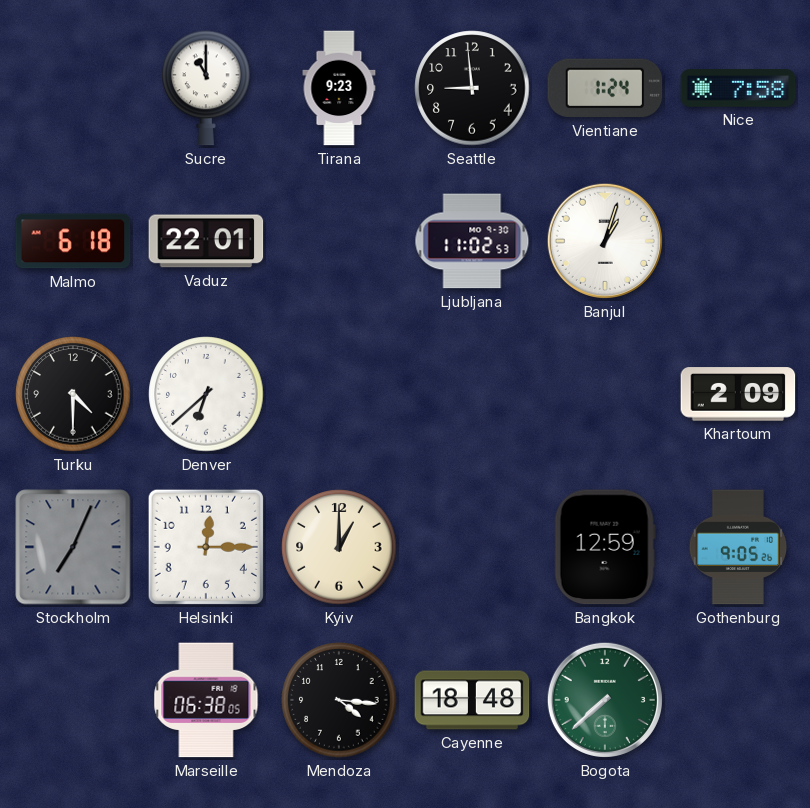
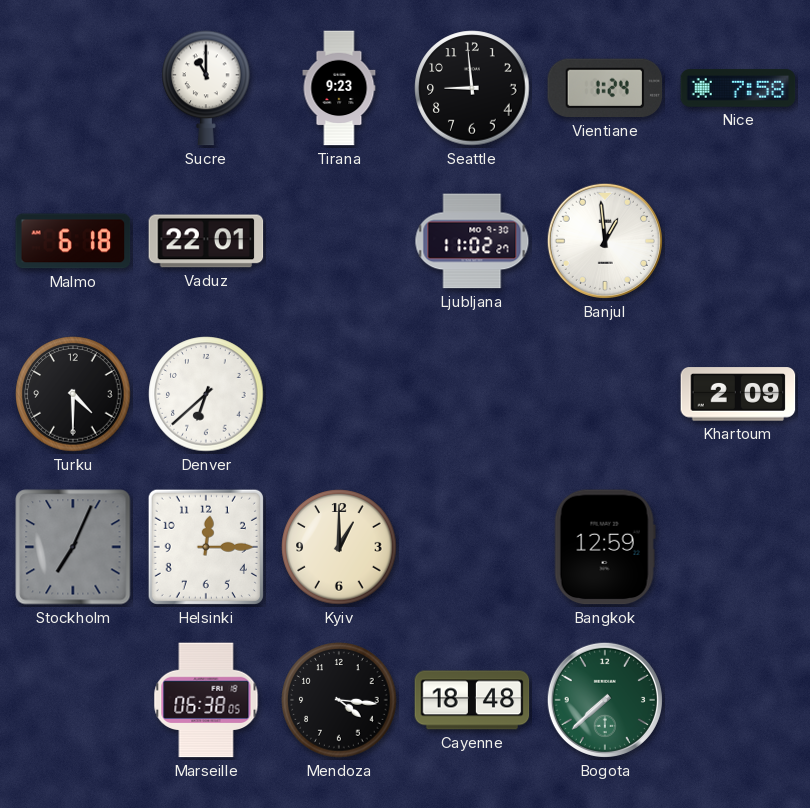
Ljubljana: 11:02:53 -> 11:02:27
Banjul: 1:03 -> 12:59
Gothenburg: 9:05 -> none
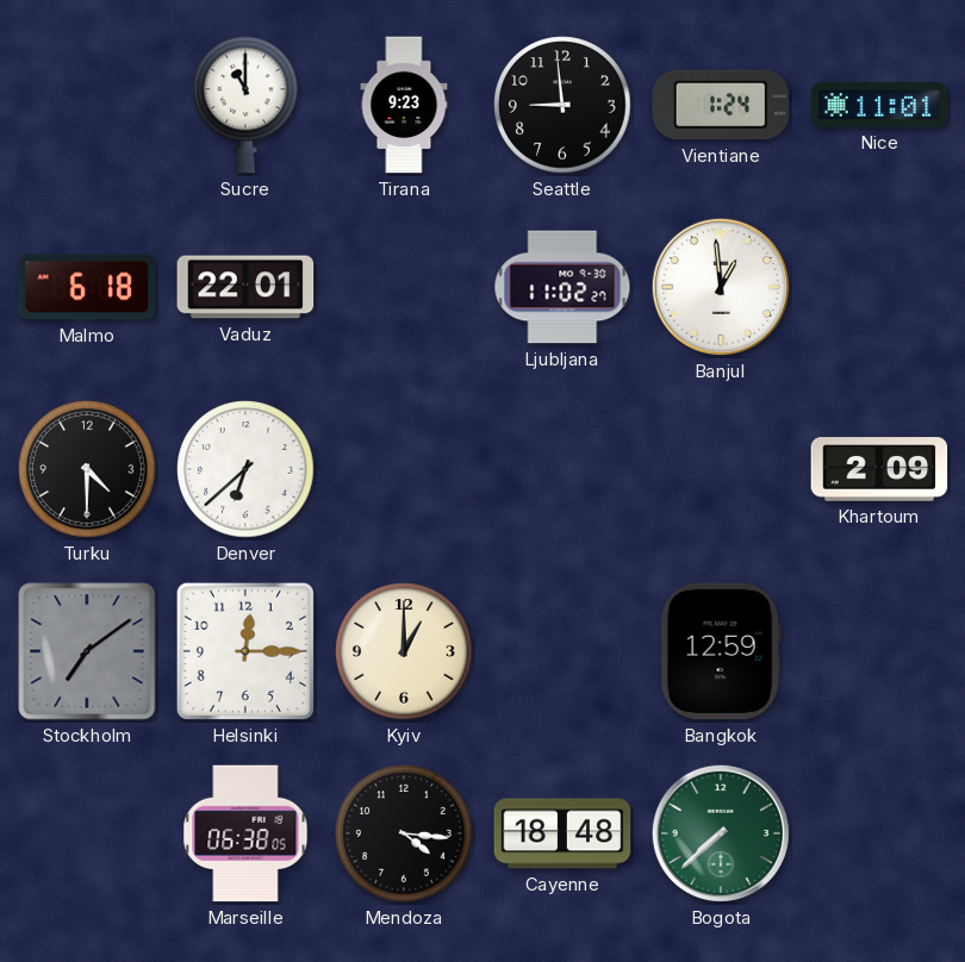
Nice: 7:58 -> 11:01
Stockholm: 7:04 -> 7:09
